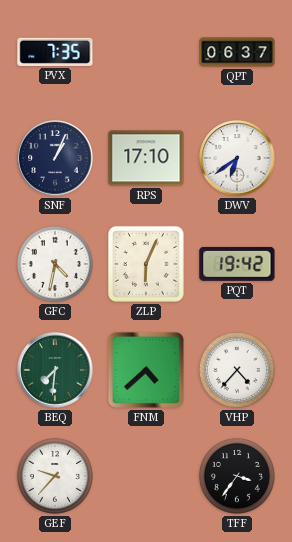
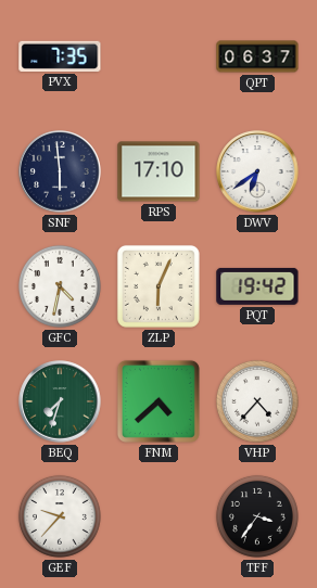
SNF: 1:04 -> 5:59
BEQ: 7:31 -> 7:33
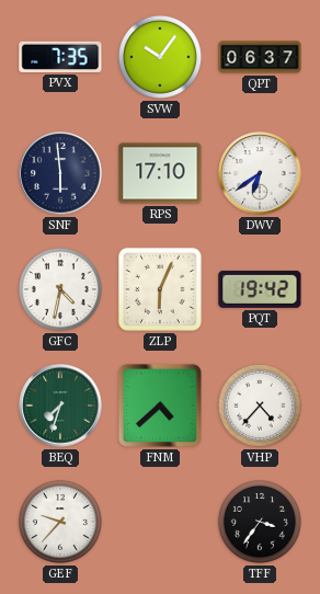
SVW: none -> 10:06
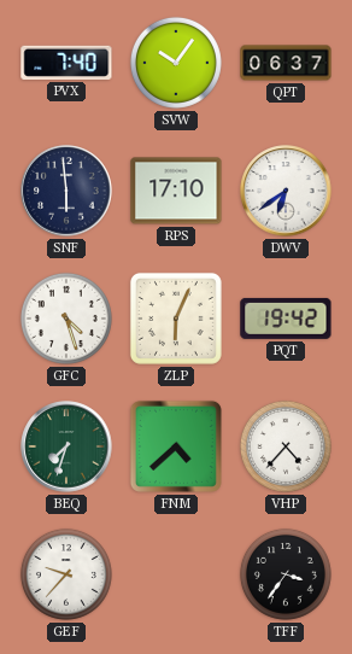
PVX: 7:35 -> 7:40
GFC: 4:32 -> 4:27
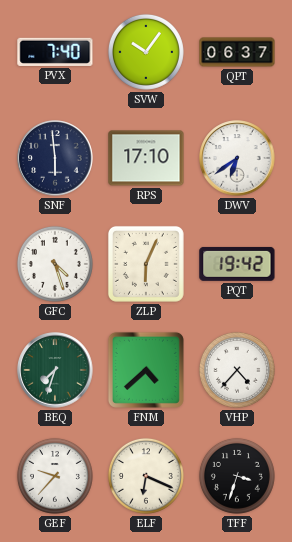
ELF: none -> 6:19
TFF: 3:36 -> 3:33
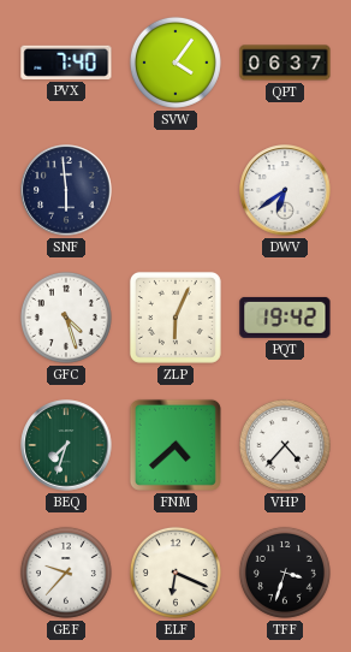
SVW: 10:06 -> 4:06
RPS: 17:10 -> none
